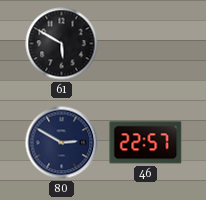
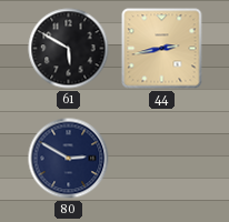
44: none -> 2:43
46: 22:57 -> none
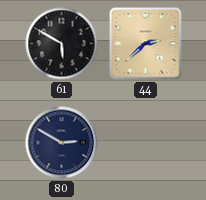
44: 2:43 -> 2:38
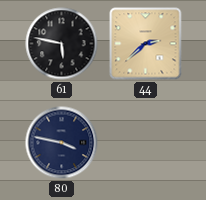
61: 5:50 -> 5:47
80: 2:50 -> 3:47
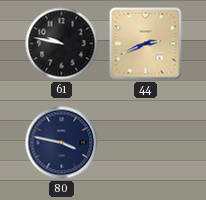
61: 5:47 -> 9:47
44: 2:38 -> 2:41
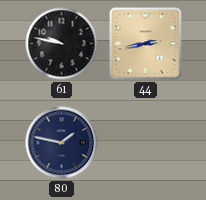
44: 2:41 -> 2:43
80: 3:47 -> 1:47
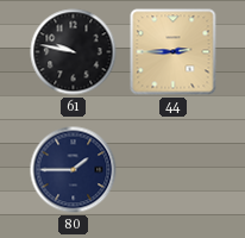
44: 2:43 -> 2:45
80: 1:47 -> 1:45
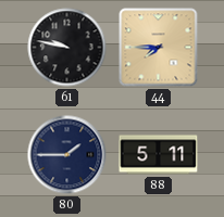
44: 2:45 -> 7:45
88: none -> 5:11
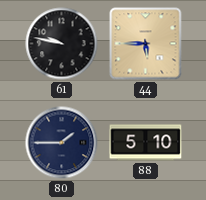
44: 7:45 -> 5:45
88: 5:11 -> 5:10
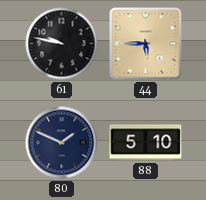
80: 1:45 -> 1:49
